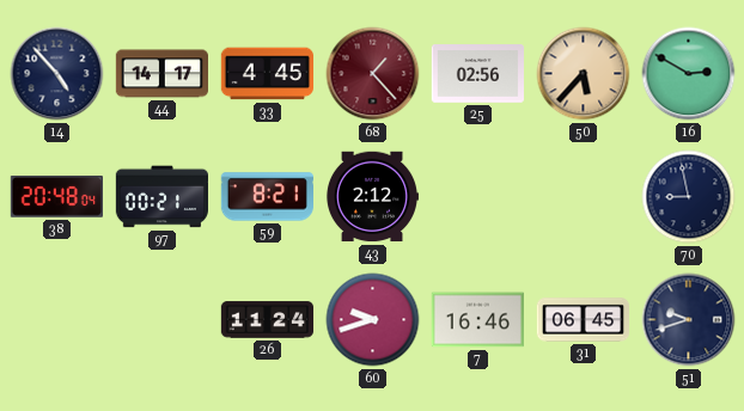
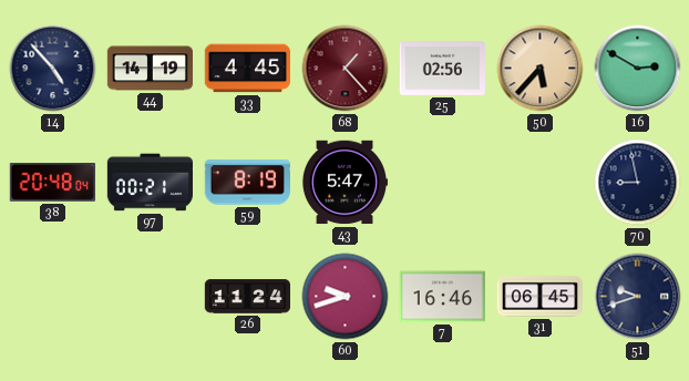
44: 14:17 -> 14:19
59: 8:21 -> 8:19
43: 2:12 -> 5:47
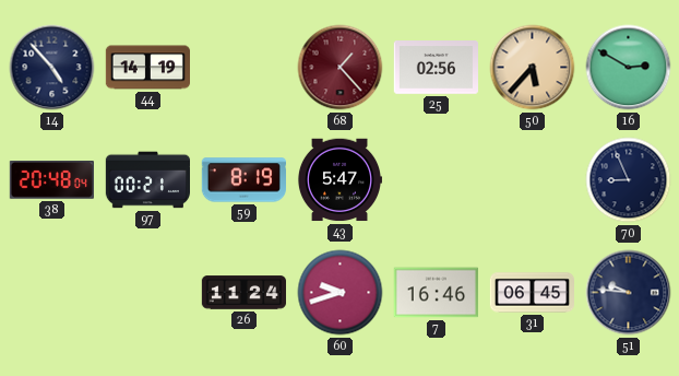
33: 4:45 -> none
70: 8:58 -> 8:56
51: 9:42 -> 9:46
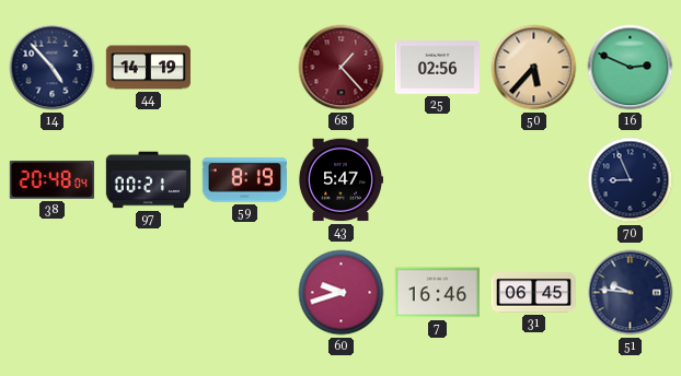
16: 2:50 -> 2:49
26: 11:24 -> none
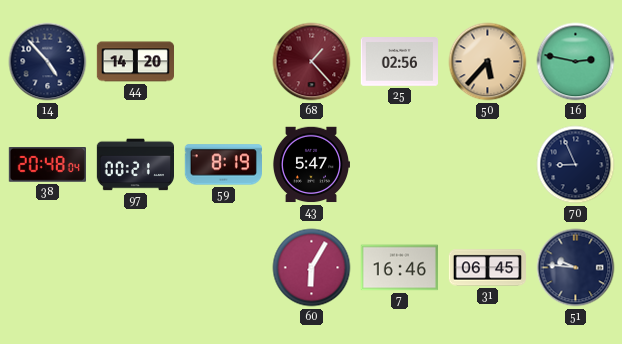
44: 14:19 -> 14:20
16: 2:49 -> 2:47
60: 9:42 -> 6:05
